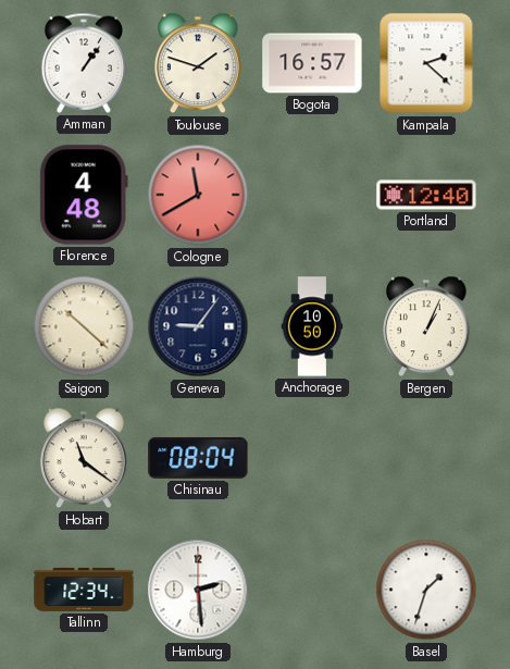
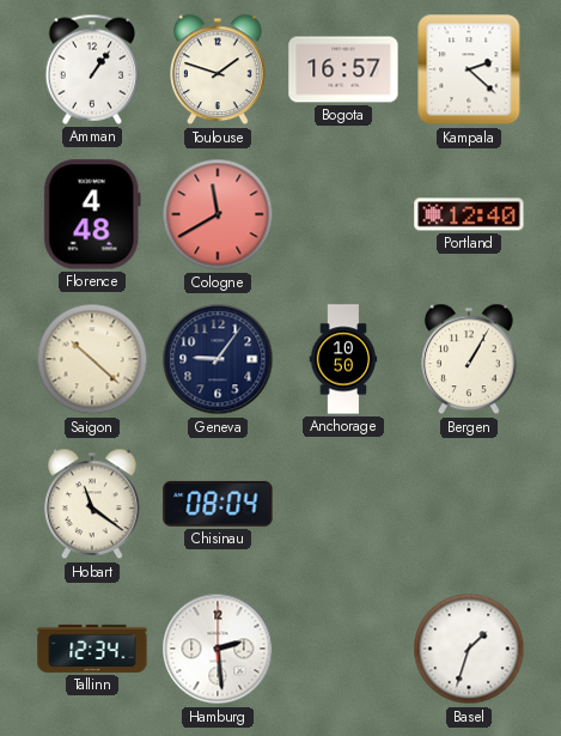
Bergen: 1:04 -> 1:05
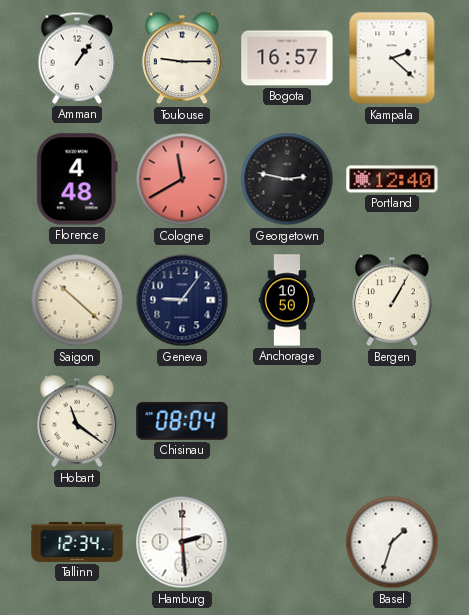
Toulouse: 1:48 -> 9:15
Georgetown: none -> 2:47
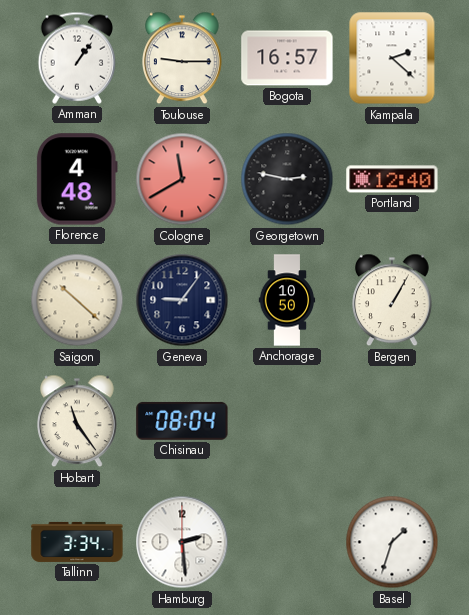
Hobart: 11:21 -> 11:24
Tallinn: 12:34 -> 3:34
